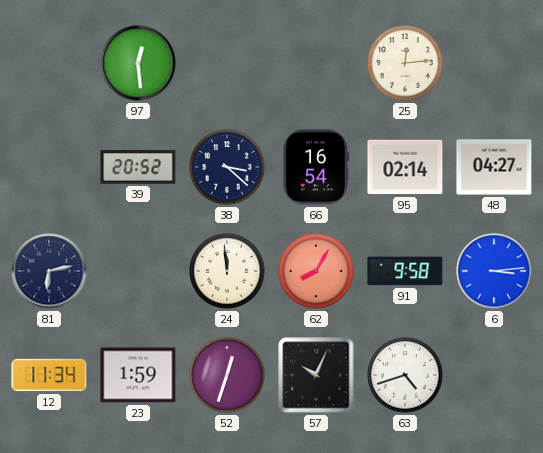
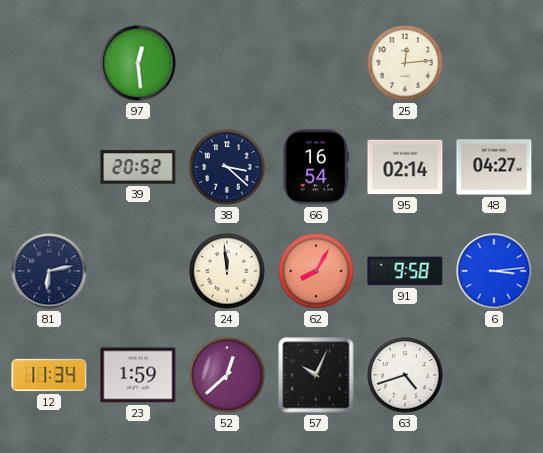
52: 12:33 -> 12:38
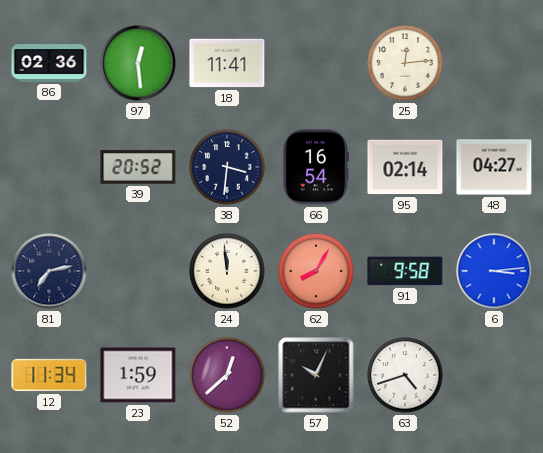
86: none -> 02:36
18: none -> 11:41
38: 3:22 -> 3:31
81: 6:13 -> 7:13
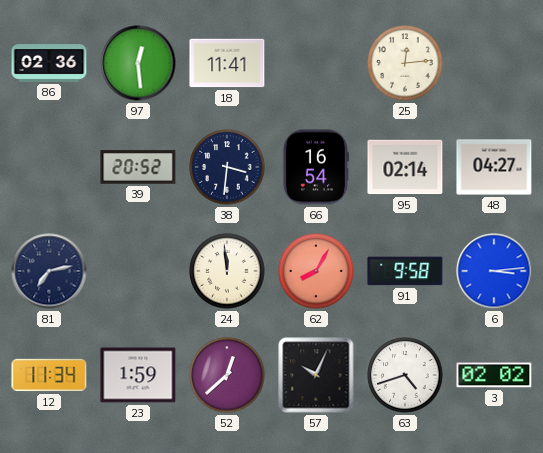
3: none -> 02:02
